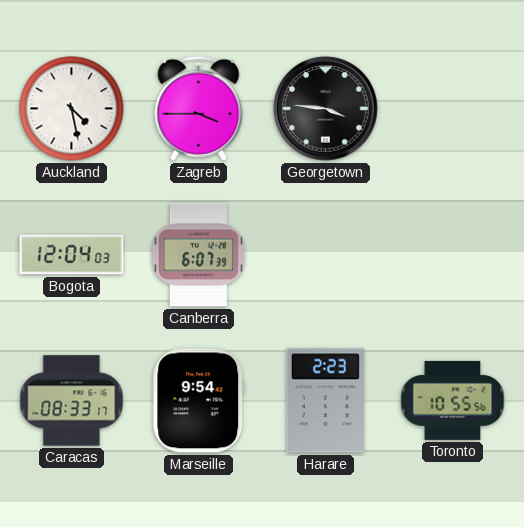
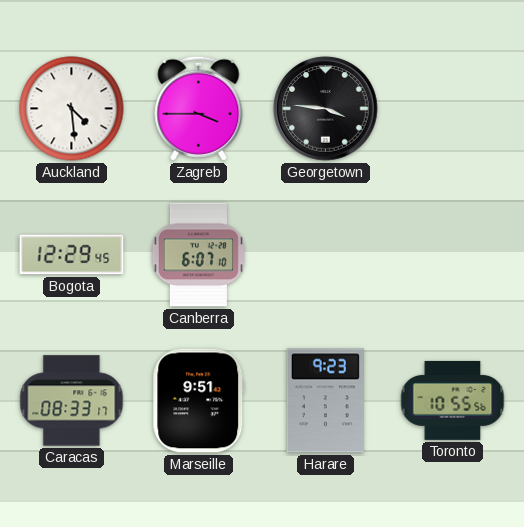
Auckland: 4:28 -> 4:29
Bogota: 12:04 -> 12:29
Canberra: 6:07:39 -> 6:07:10
Marseille: 9:54 -> 9:51
Harare: 2:23 -> 9:23
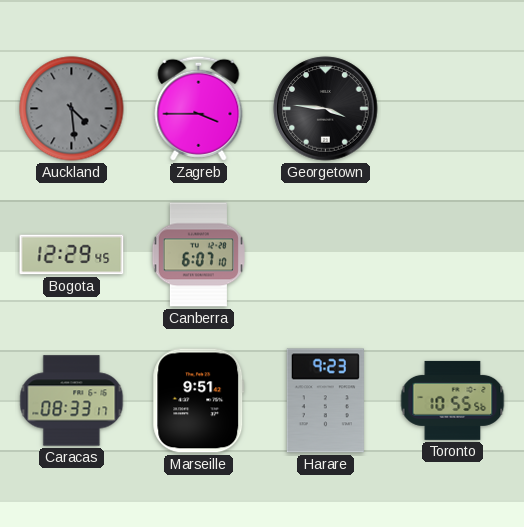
Auckland dial: white -> grey
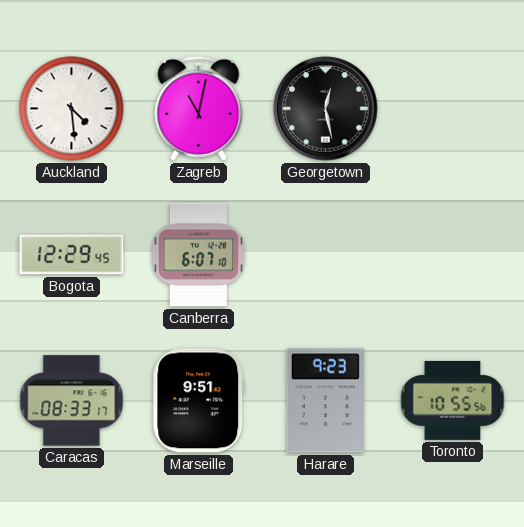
Auckland dial: grey -> white
Zagreb: 3:45 -> 11:02
Georgetown: 3:46 -> 12:28
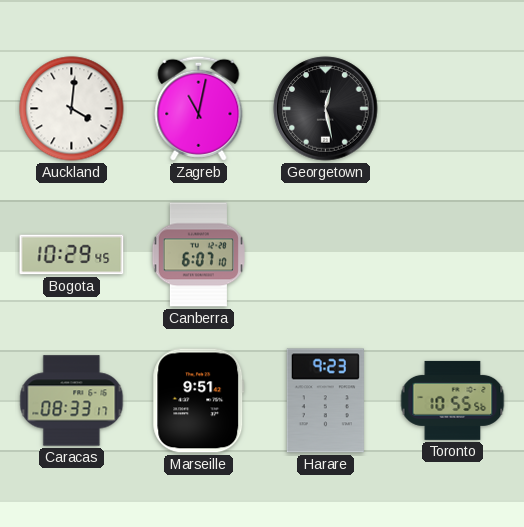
Auckland: 4:29 -> 4:01
Bogota: 12:29 -> 10:29
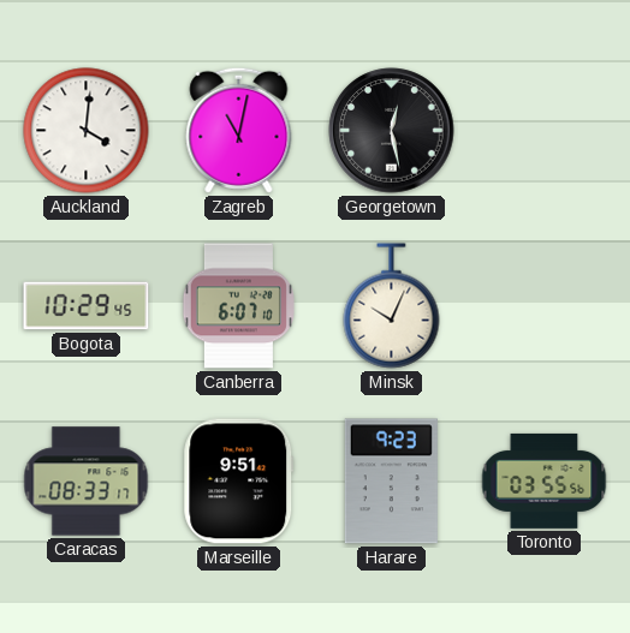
Minsk: none -> 10:04
Toronto: 10:55 -> 03:55
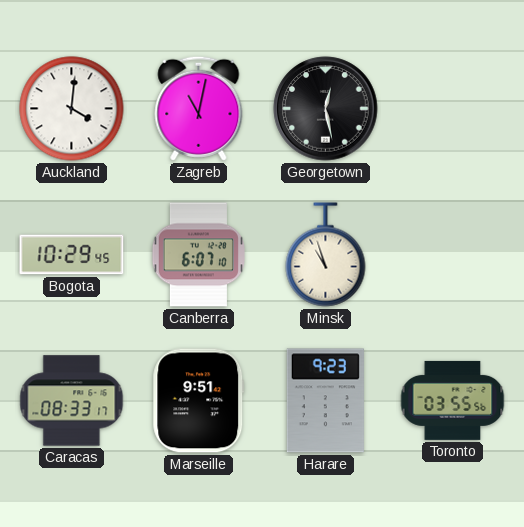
Minsk: 10:04 -> 10:57
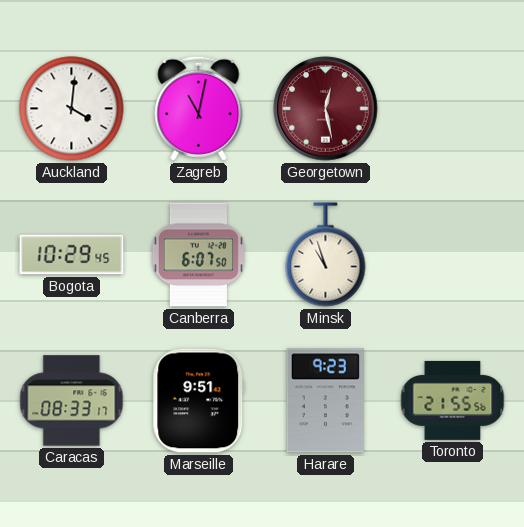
Georgetown dial: black -> burgundy
Canberra: 6:07:10 -> 6:07:50
Toronto: 03:55 -> 21:55
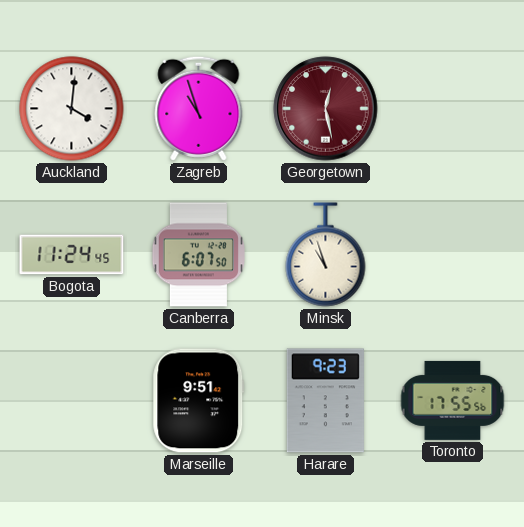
Zagreb: 11:02 -> 10:57
Bogota: 10:29 -> 11:24
Caracas: 08:33 -> none
Toronto: 21:55 -> 17:55
